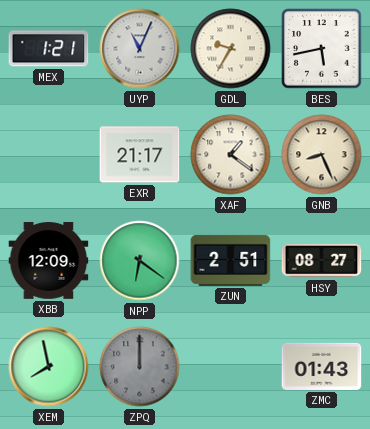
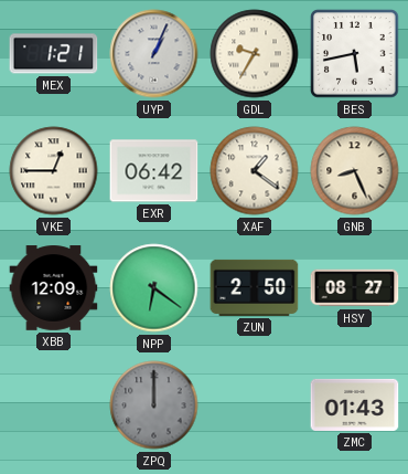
UYP: 11:04 -> 1:04
VKE: none -> 12:45
EXR: 21:17 -> 06:42
ZUN: 2:51 -> 2:50
XEM: 7:58 -> none
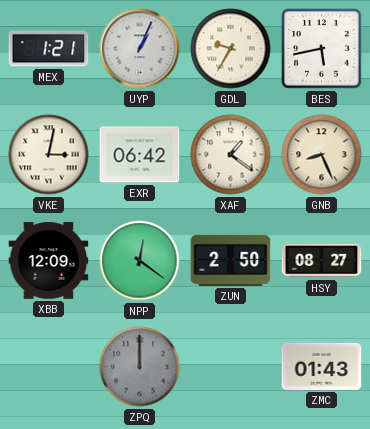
VKE: 12:45 -> 3:02
NPP: 6:21 -> 12:21
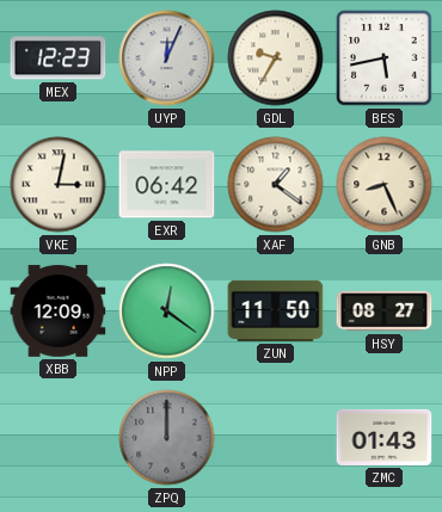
MEX: 1:21 -> 12:23
UYP: 1:04 -> 12:04
ZUN: 2:50 -> 11:50
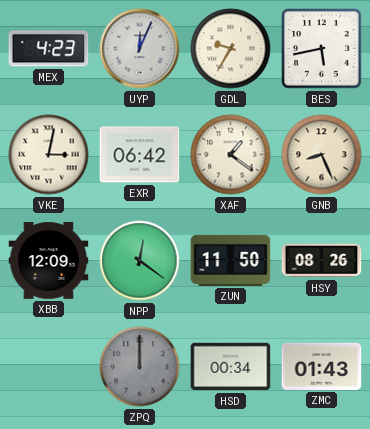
MEX: 12:23 -> 4:23
HSY: 08:27 -> 08:26
HSD: none -> 00:34
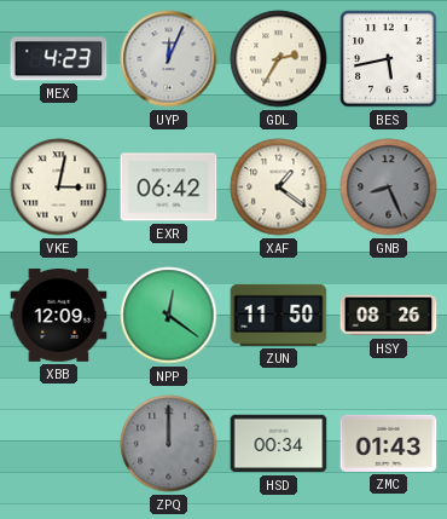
GDL: 9:35 -> 2:35
GNB dial: cream -> grey
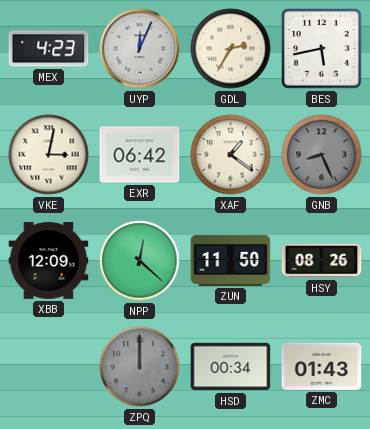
NPP: 12:21 -> 12:22
